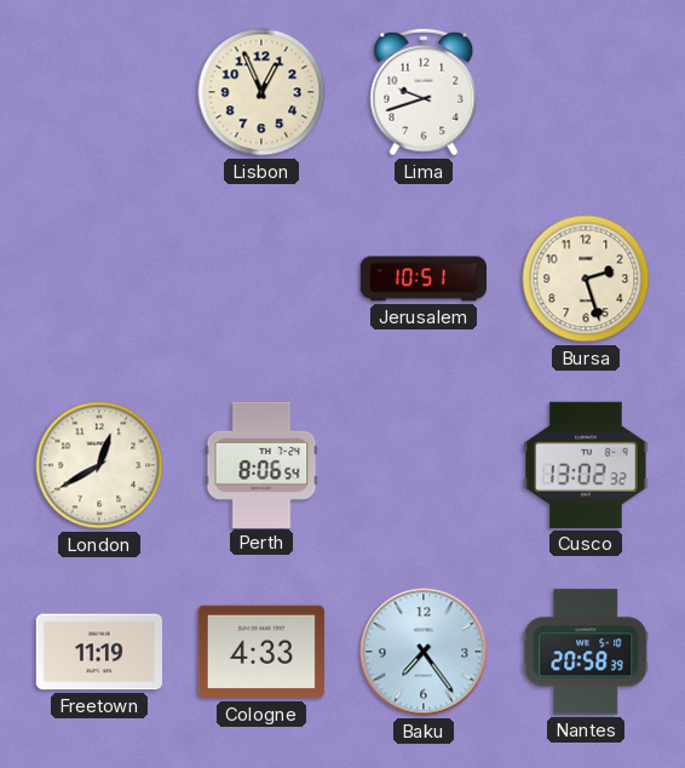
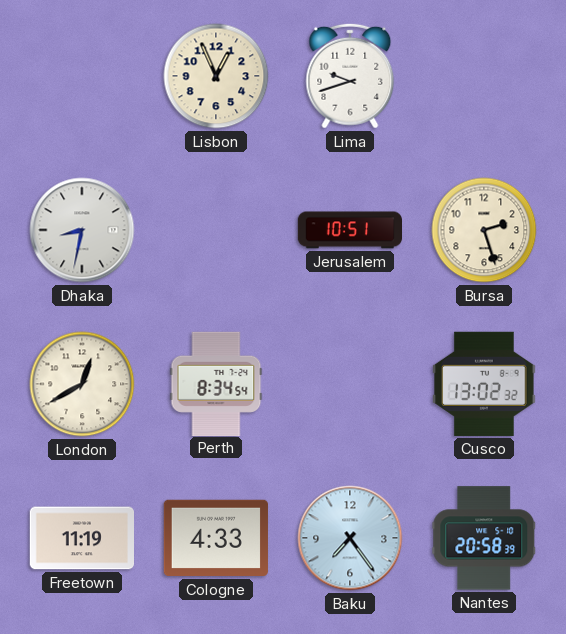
Dhaka: none -> 8:32
Perth: 8:06 -> 8:34
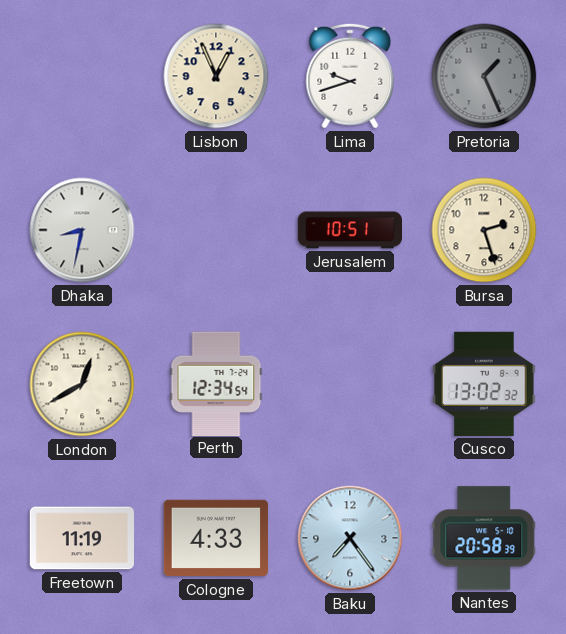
Pretoria: none -> 1:26
Perth: 8:34 -> 12:34
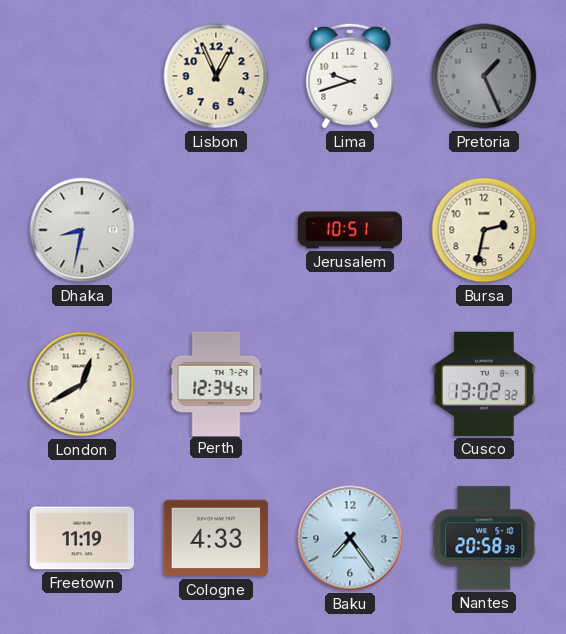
Bursa: 2:27 -> 2:32
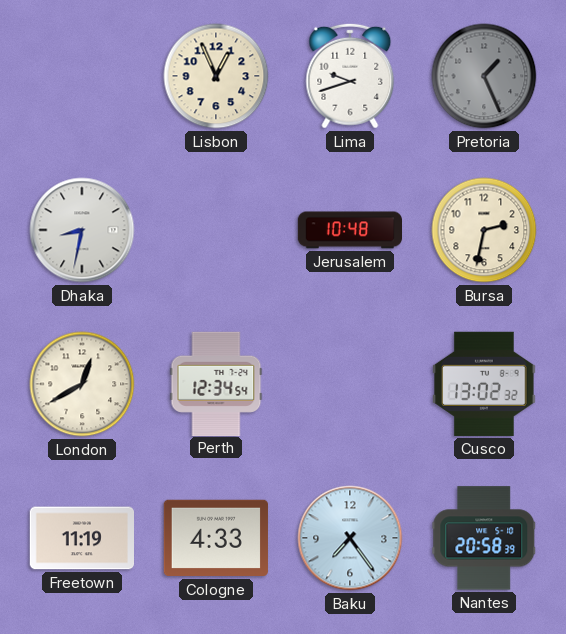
Jerusalem: 10:51 -> 10:48
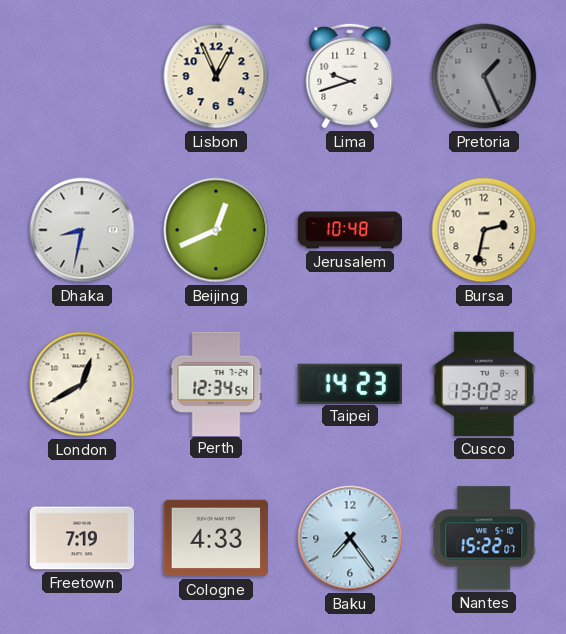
Beijing: none -> 12:41
Taipei: none -> 14:23
Freetown: 11:19 -> 7:19
Nantes: 20:58 -> 15:22
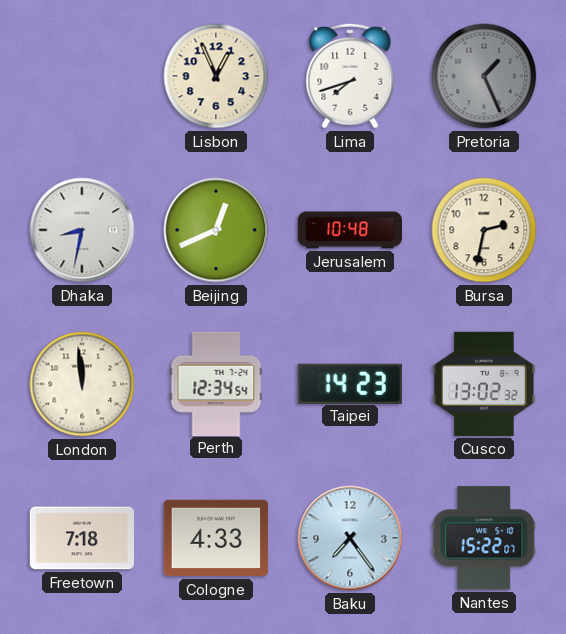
Lima: 9:42 -> 7:42
London: 12:40 -> 11:59
Freetown: 7:19 -> 7:18
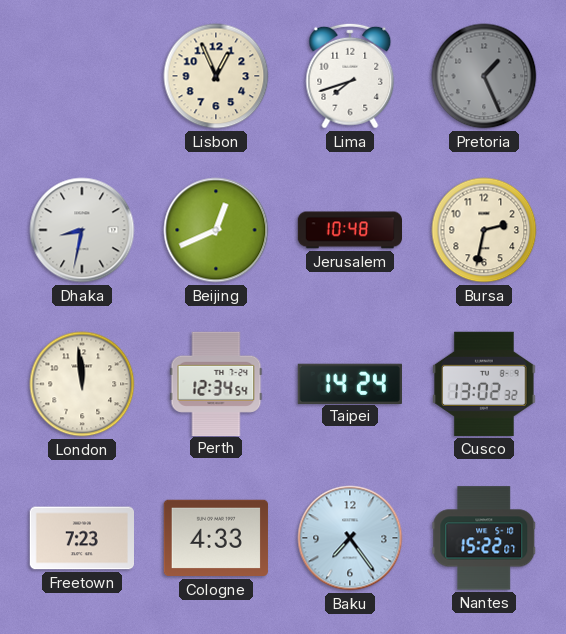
Taipei: 14:23 -> 14:24
Freetown: 7:18 -> 7:23
